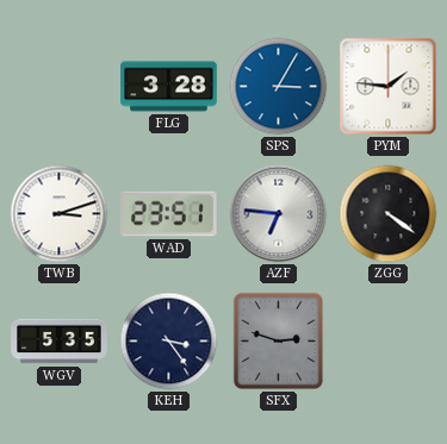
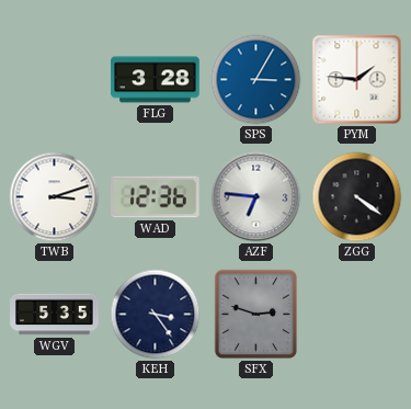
WAD: 23:51 -> 12:36
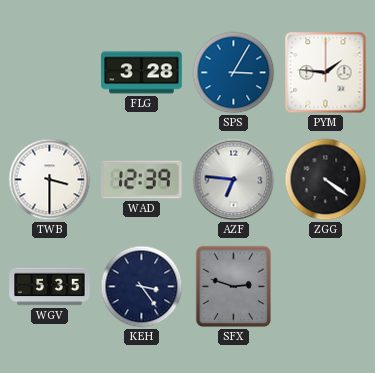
TWB: 3:12 -> 3:30
WAD: 12:36 -> 12:39
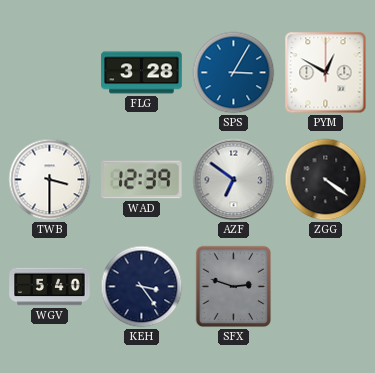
PYM: 1:46 -> 12:50
AZF: 6:46 -> 6:51
WGV: 5:35 -> 5:40
